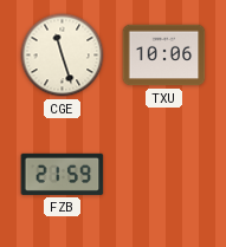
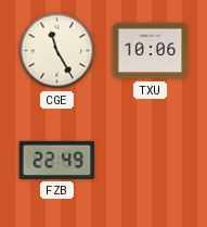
CGE: 11:27 -> 11:25
FZB: 21:59 -> 22:49
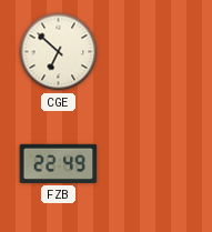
CGE: 11:25 -> 6:52
TXU: 10:06 -> none
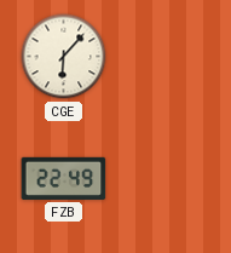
CGE: 6:52 -> 6:07
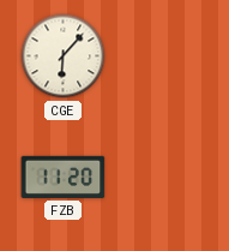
FZB: 22:49 -> 11:20
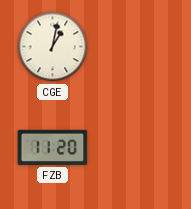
CGE: 6:07 -> 1:02
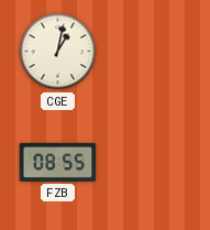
FZB: 11:20 -> 08:55
